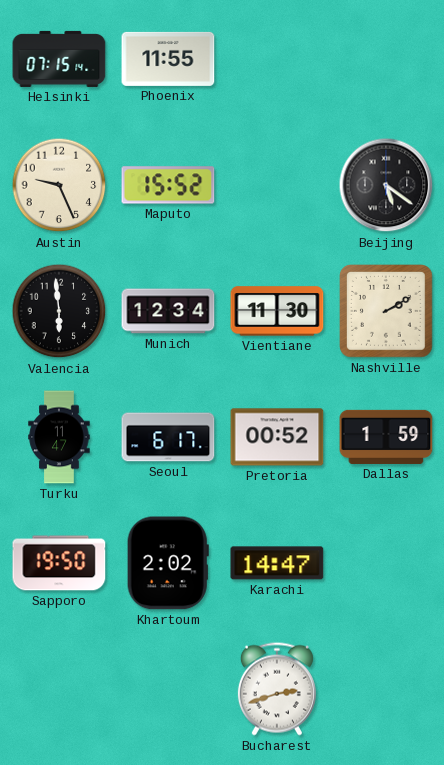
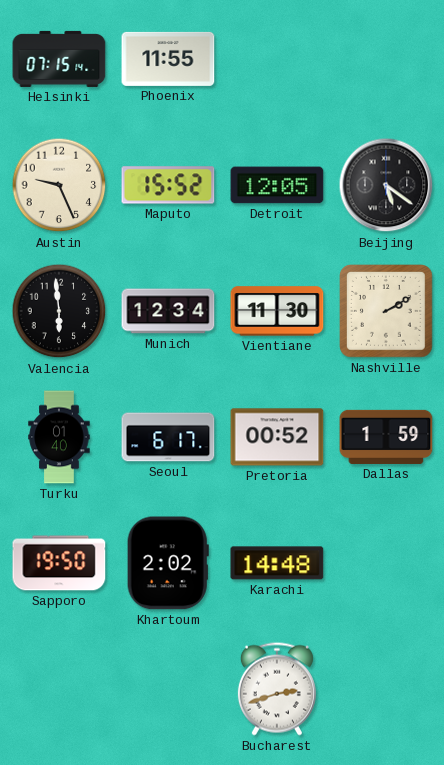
Detroit: none -> 12:05
Turku: 11:47 -> 01:40
Karachi: 14:47 -> 14:48
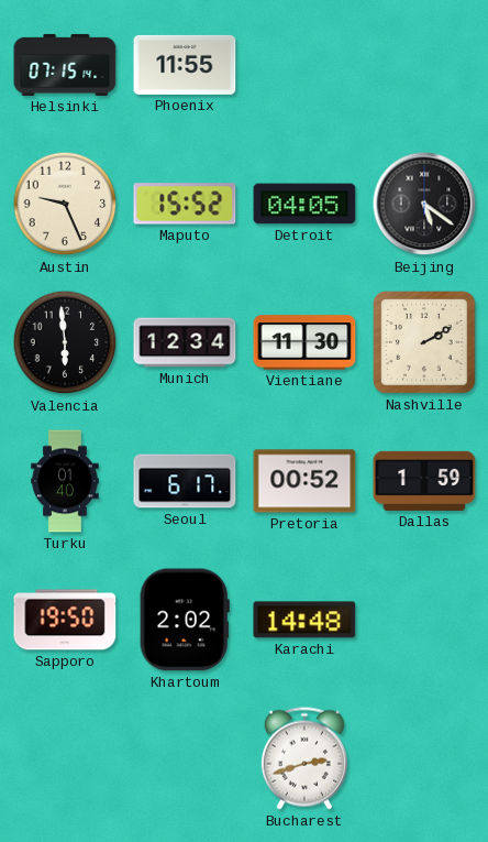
Detroit: 12:05 -> 04:05
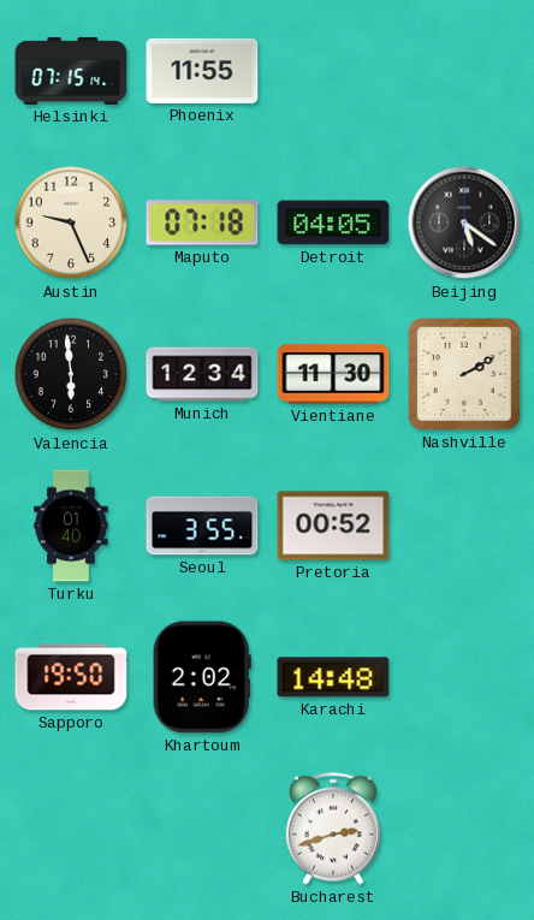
Maputo: 15:52 -> 07:18
Seoul: 6:17 -> 3:55
Dallas: 1:59 -> none
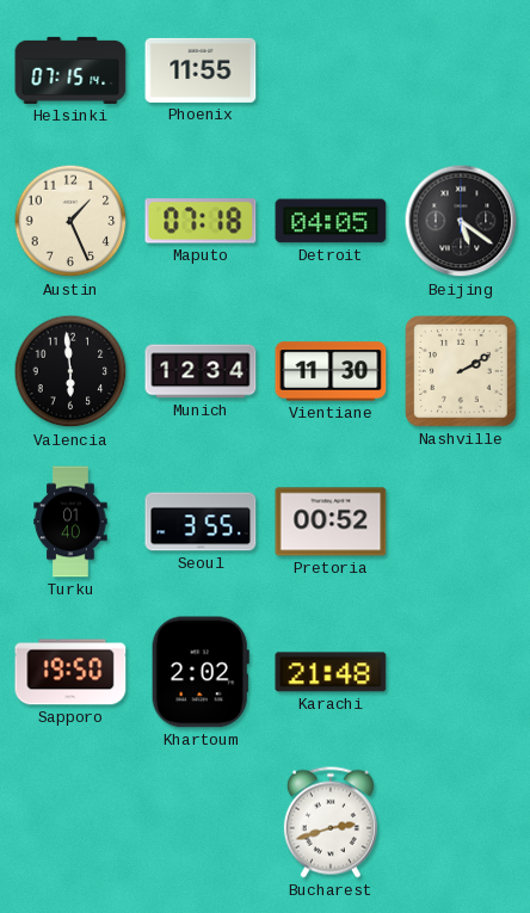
Austin: 9:26 -> 1:26
Karachi: 14:48 -> 21:48
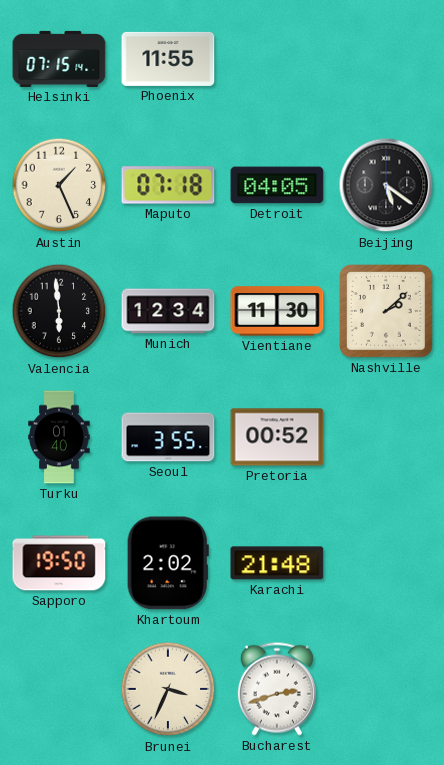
Nashville: 2:10 -> 2:08
Brunei: none -> 3:34
